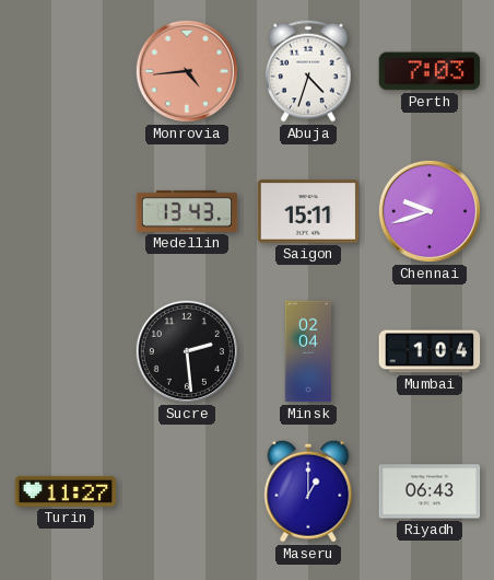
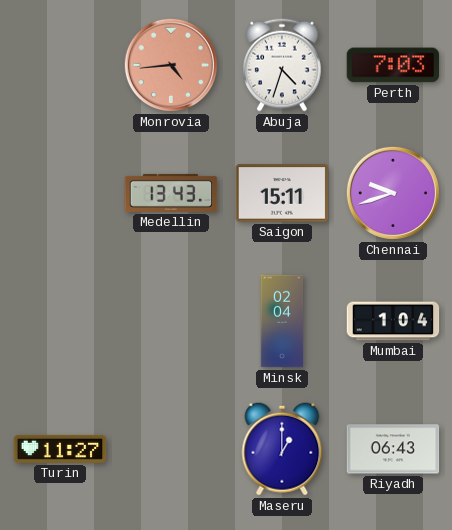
Sucre: 2:29 -> none
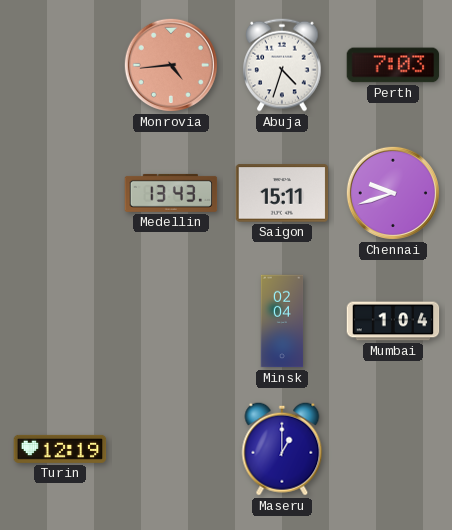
Turin: 11:27 -> 12:19
Riyadh: 06:43 -> none
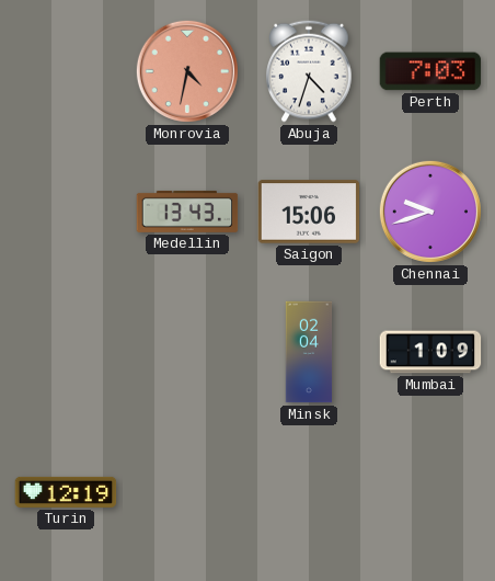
Monrovia: 4:44 -> 4:32
Saigon: 15:11 -> 15:06
Mumbai: 1:04 -> 1:09
Maseru: 1:00 -> none
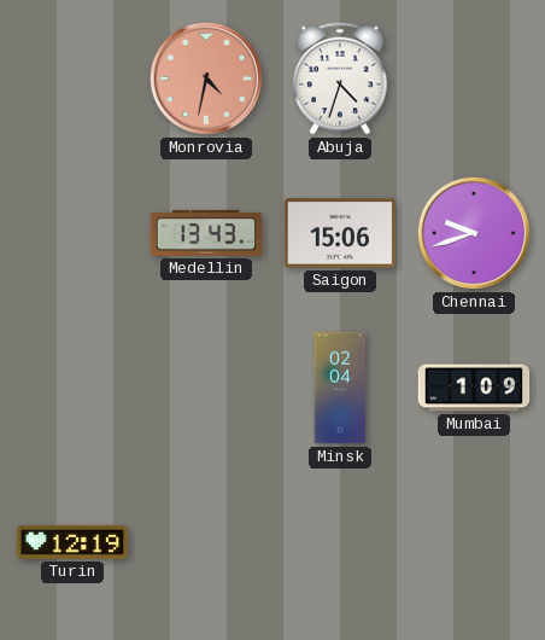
Perth: 7:03 -> none
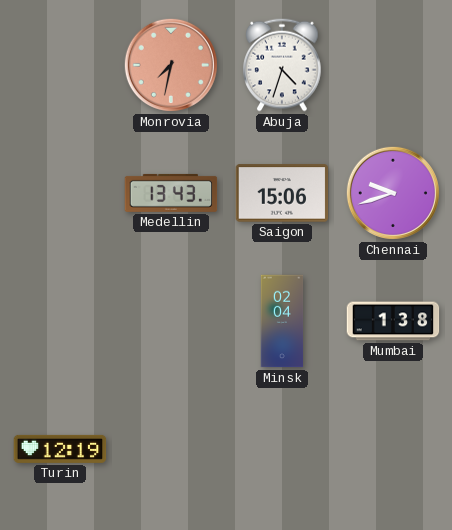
Monrovia: 4:32 -> 7:32
Mumbai: 1:09 -> 1:38
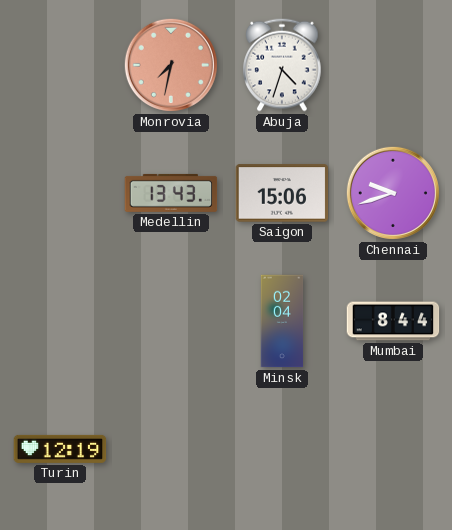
Mumbai: 1:38 -> 8:44
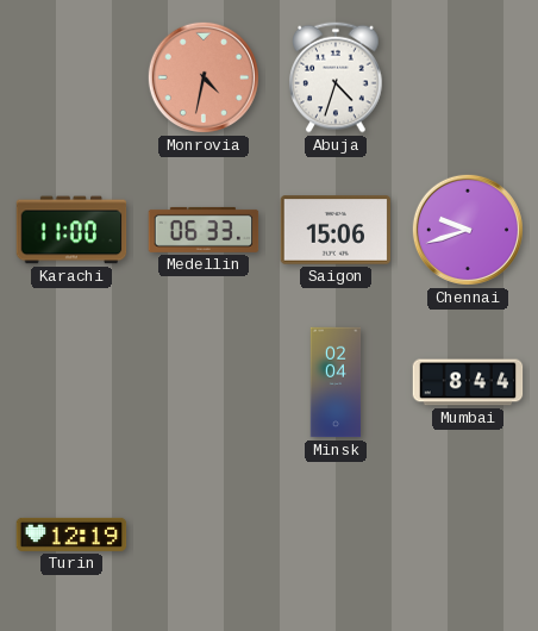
Monrovia: 7:32 -> 4:32
Karachi: none -> 11:00
Medellin: 13:43 -> 06:33
